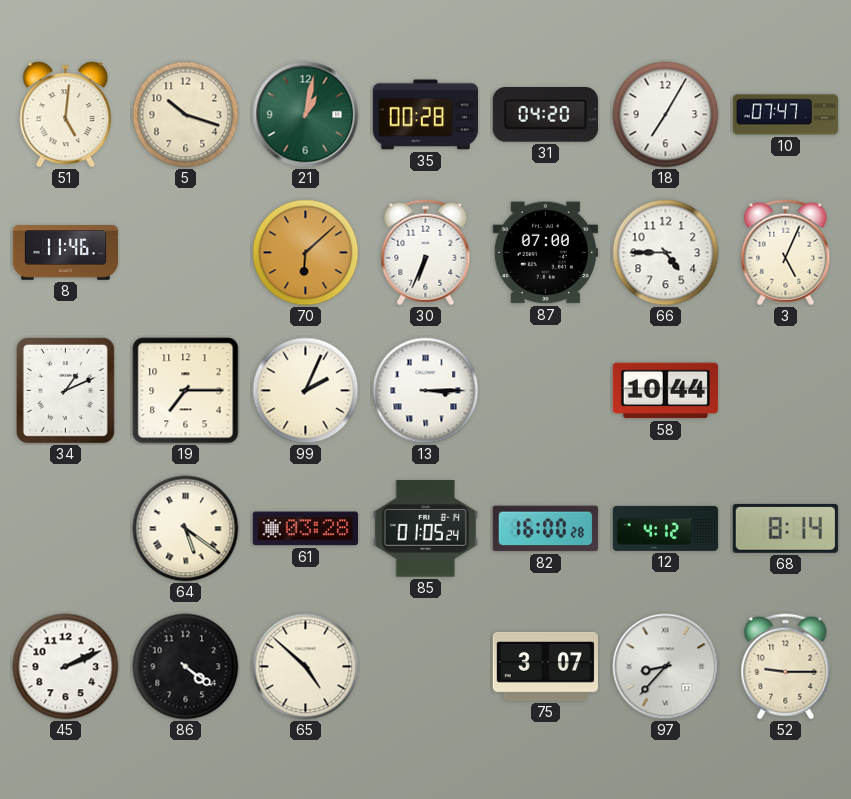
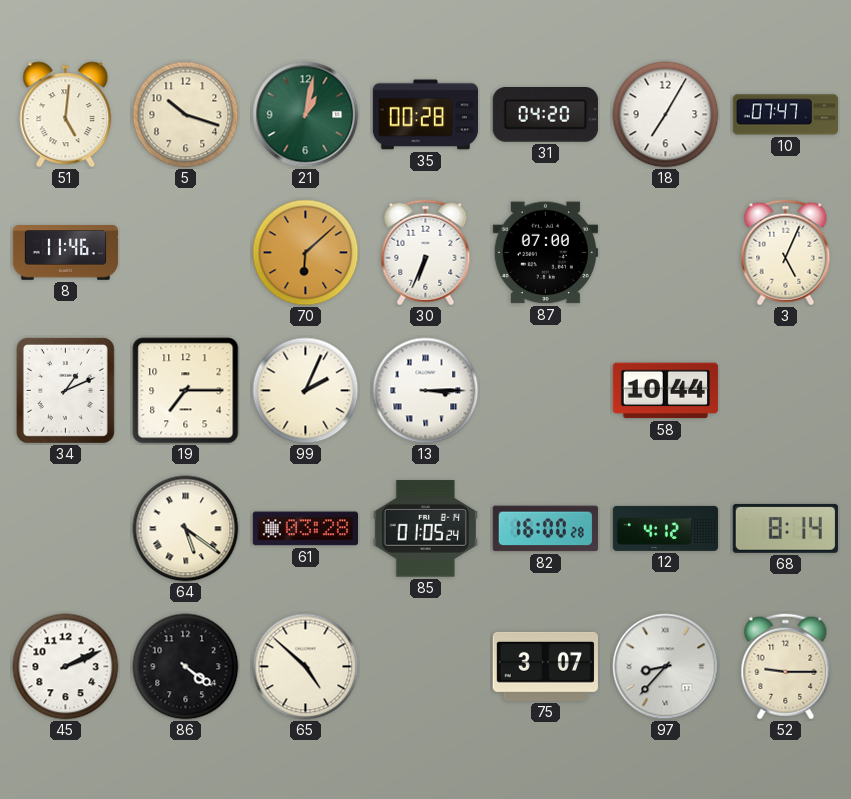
66: 4:45 -> none
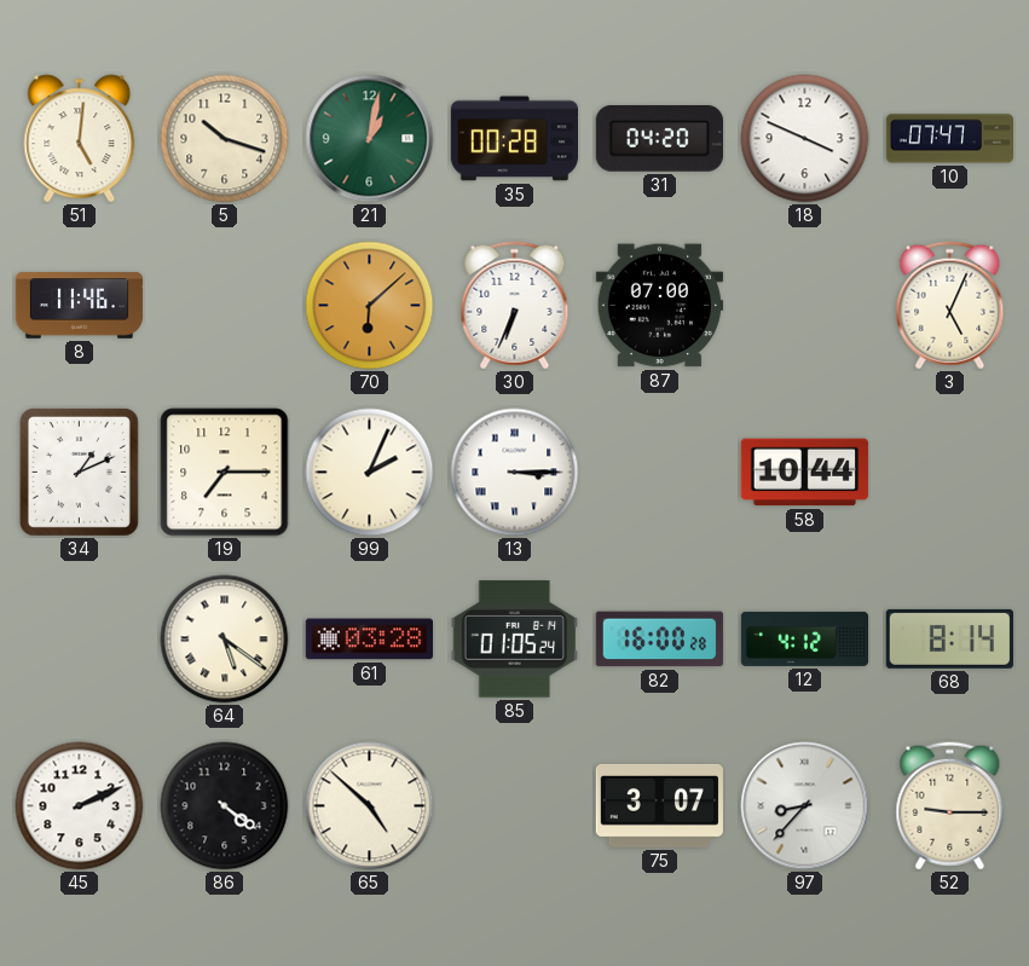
18: 7:05 -> 3:49
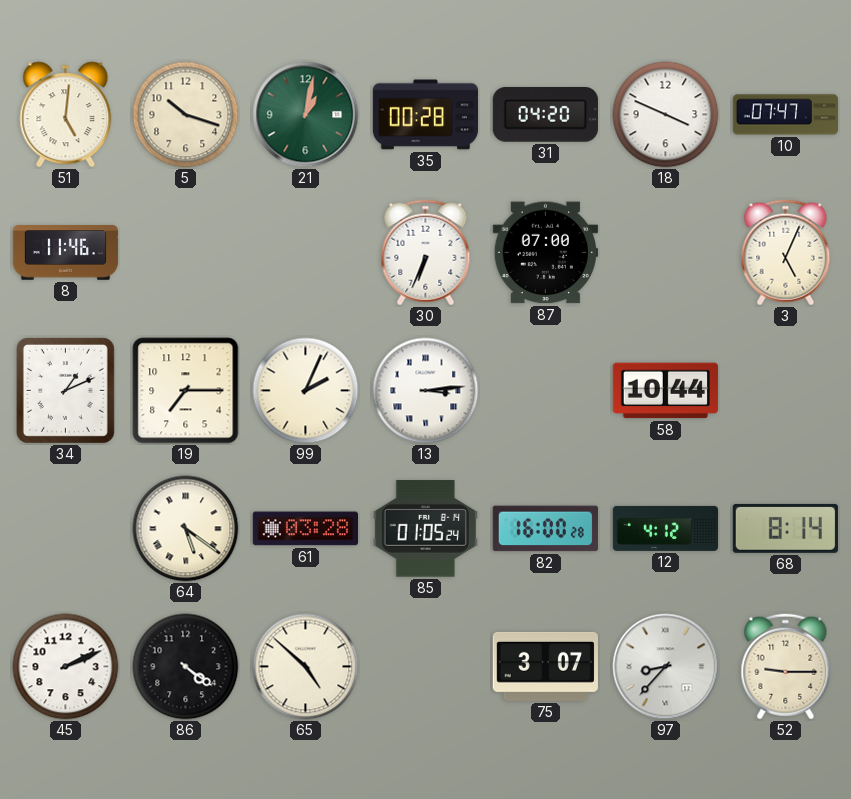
70: 6:08 -> none
13: 3:15 -> 3:14
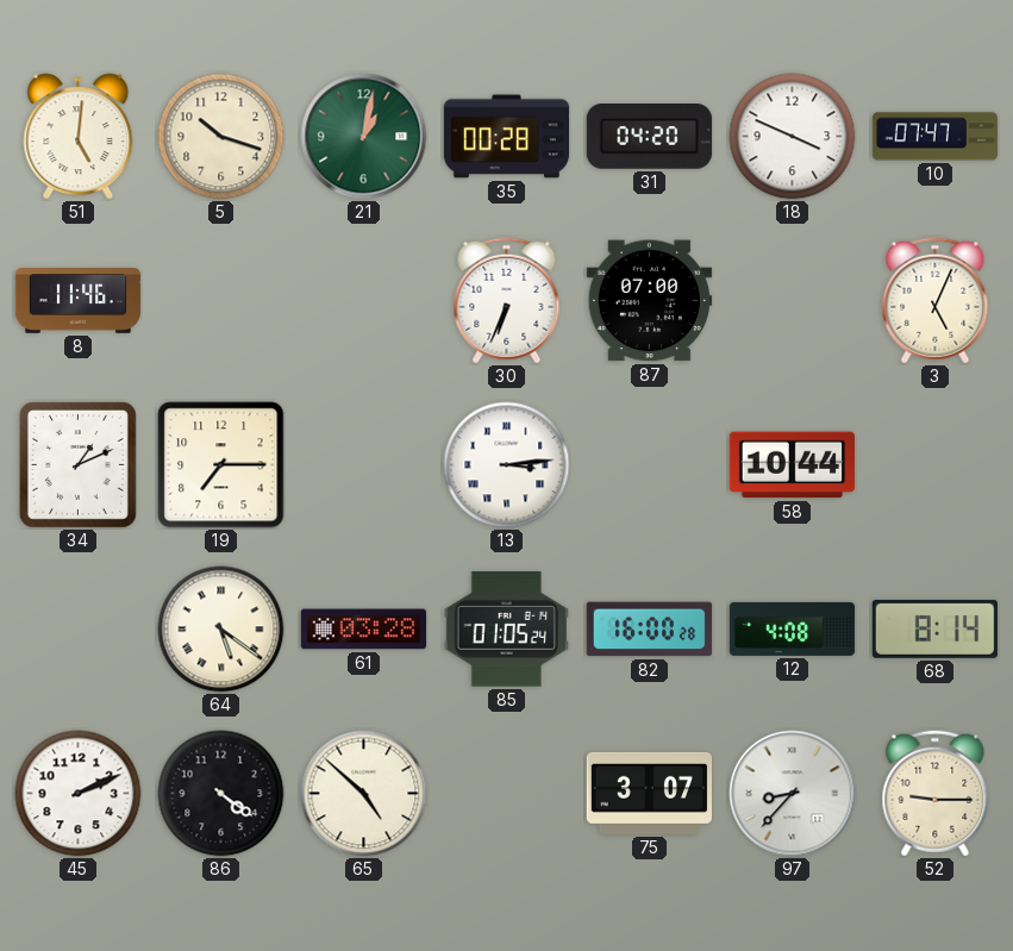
99: 2:04 -> none
12: 4:12 -> 4:08
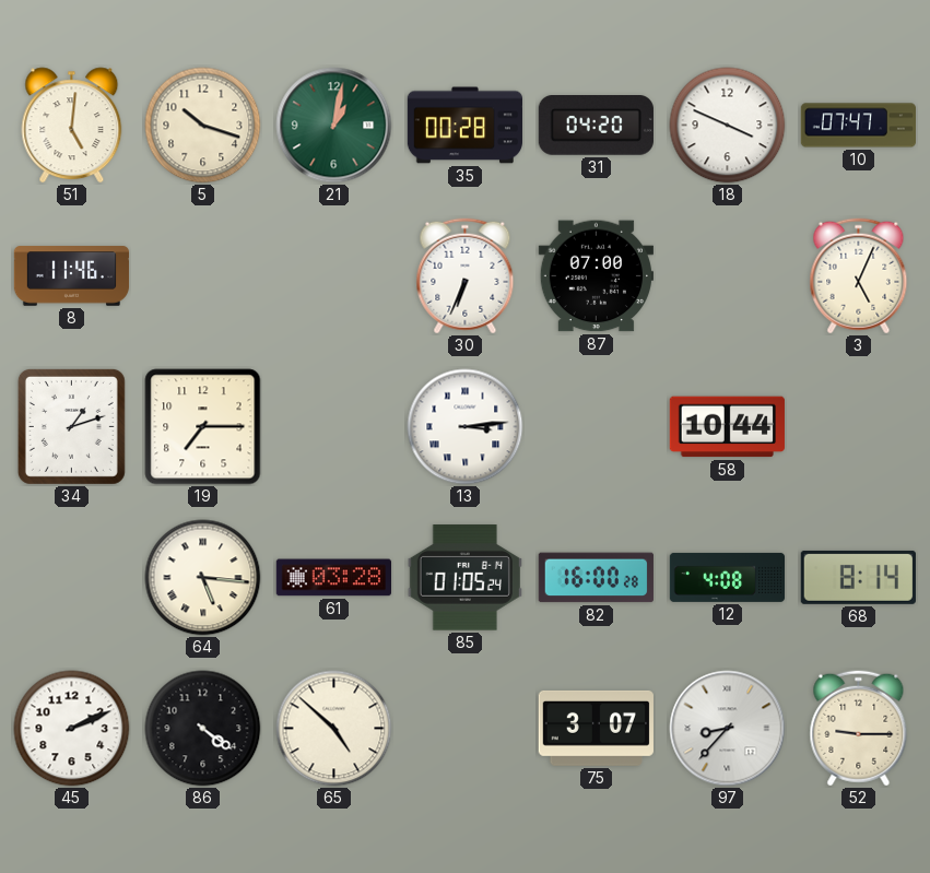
34: 1:11 -> 1:12
64: 5:21 -> 5:16
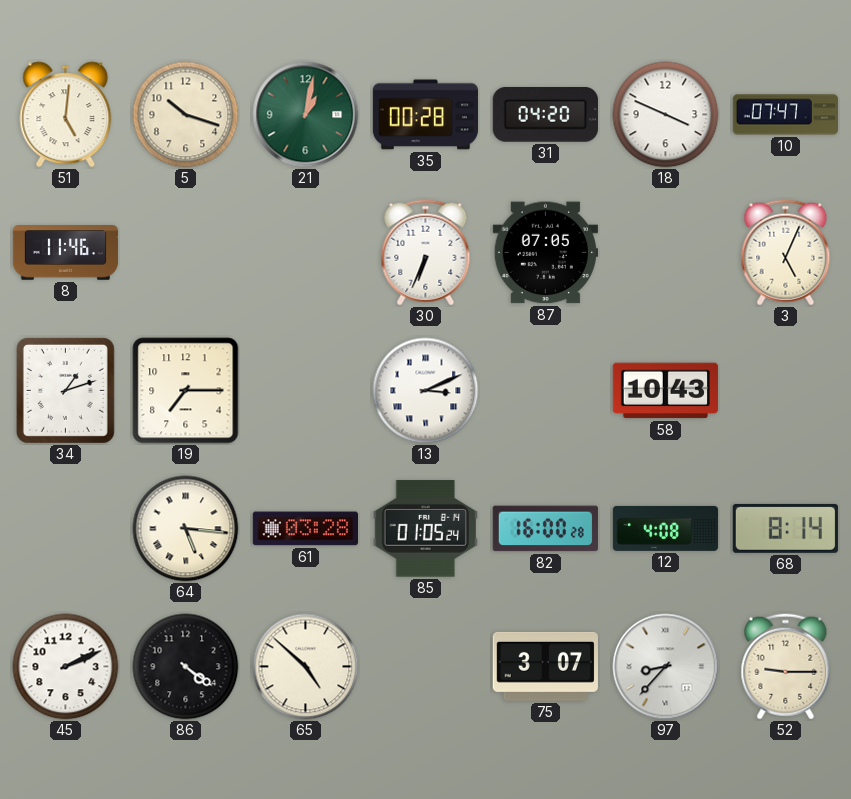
87: 07:00 -> 07:05
13: 3:14 -> 3:11
58: 10:44 -> 10:43
